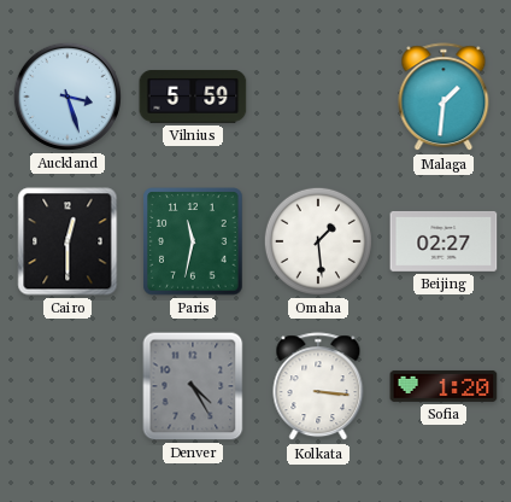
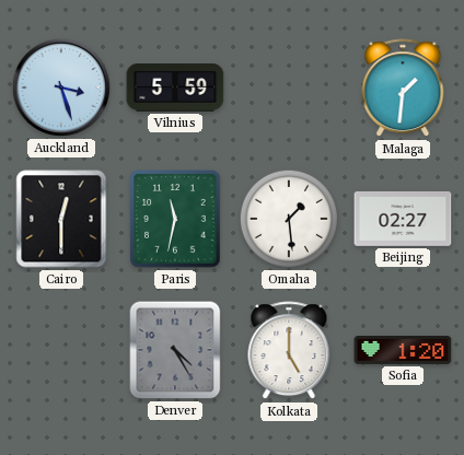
Kolkata: 3:16 -> 5:00
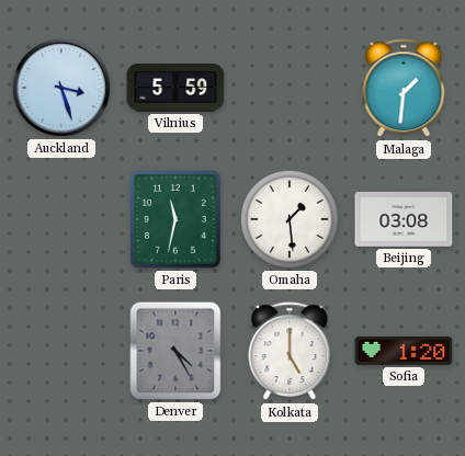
Cairo: 12:30 -> none
Beijing: 02:27 -> 03:08
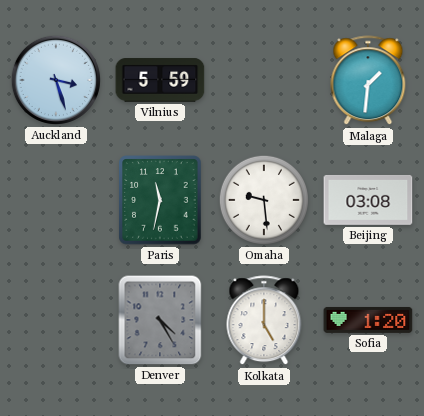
Omaha: 1:29 -> 9:29
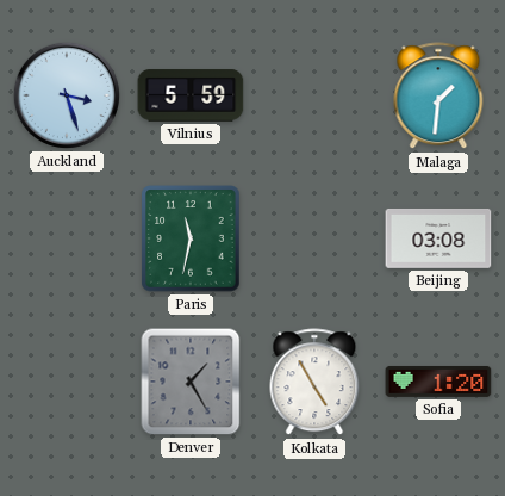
Omaha: 9:29 -> none
Denver: 4:25 -> 1:25
Kolkata: 5:00 -> 4:55
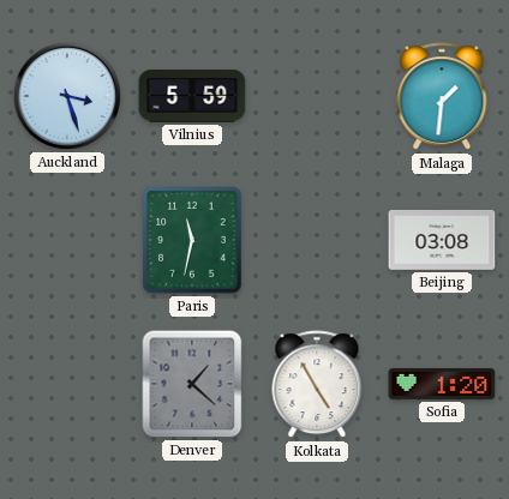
Denver: 1:25 -> 1:22
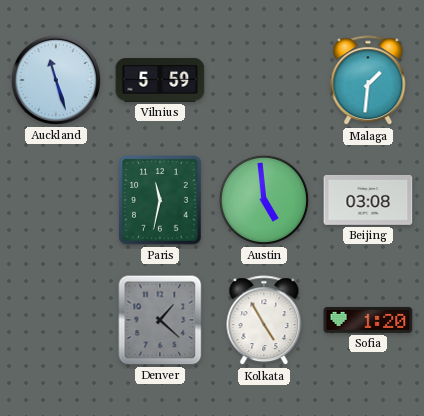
Auckland: 3:27 -> 11:27
Austin: none -> 4:59
